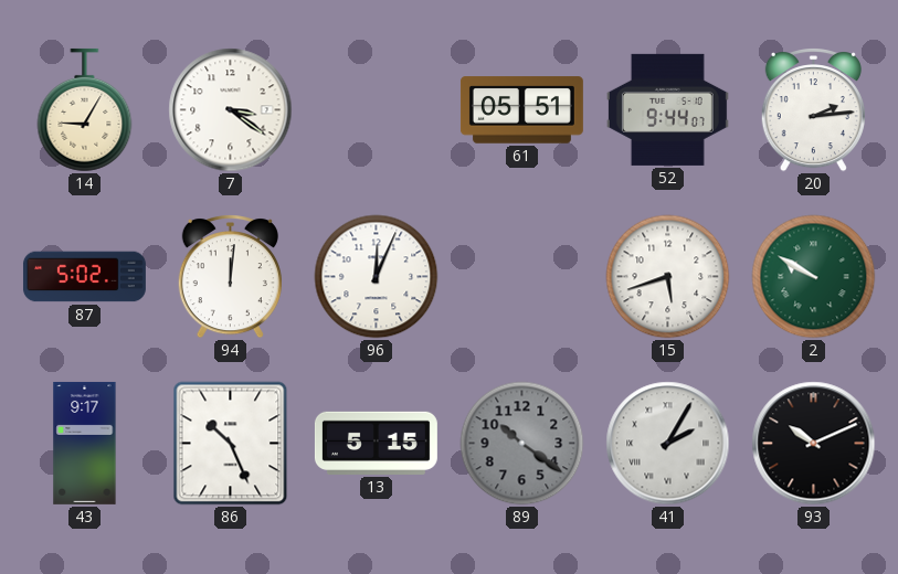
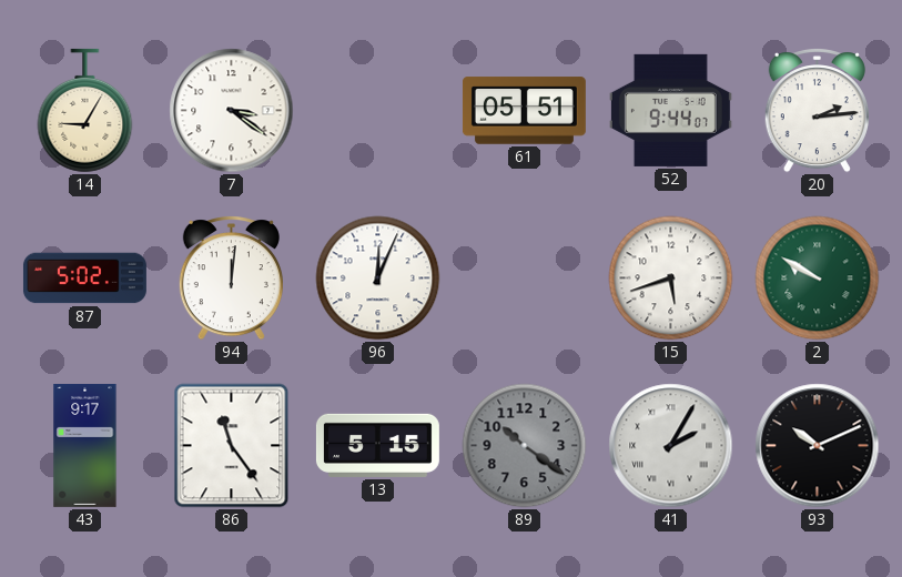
86: 10:26 -> 11:24
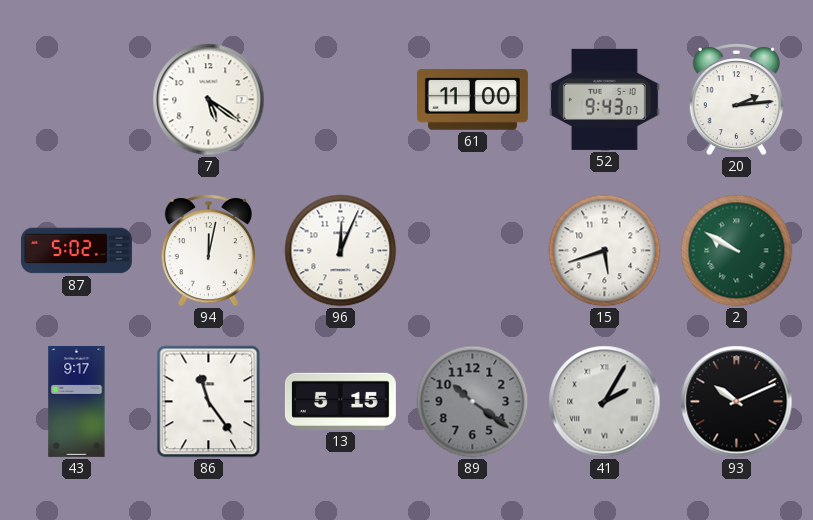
14: 9:05 -> none
7: 3:21 -> 5:21
61: 05:51 -> 11:00
52: 9:44 -> 9:43
94: 12:01 -> 12:02
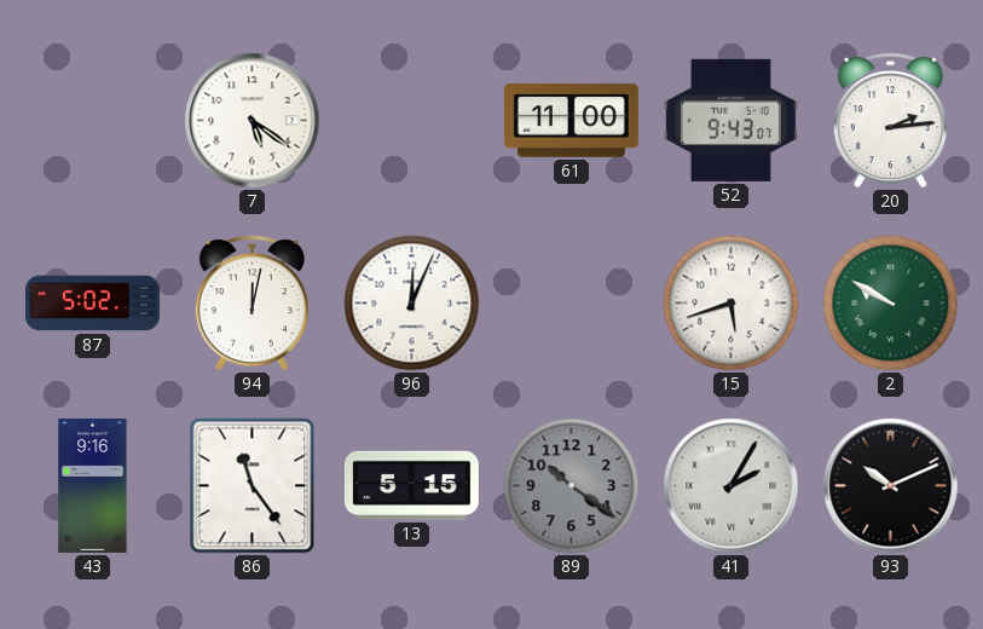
43: 9:17 -> 9:16
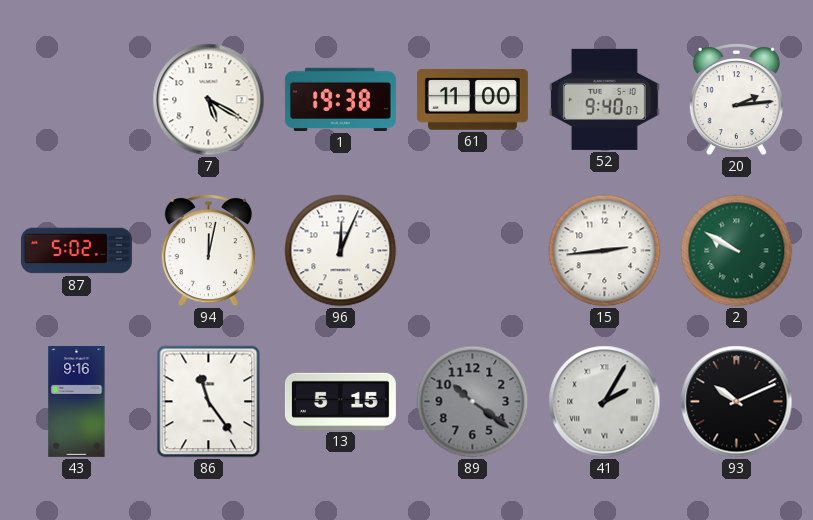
7: 5:21 -> 5:20
1: none -> 19:38
52: 9:43 -> 9:40
15: 5:42 -> 2:44
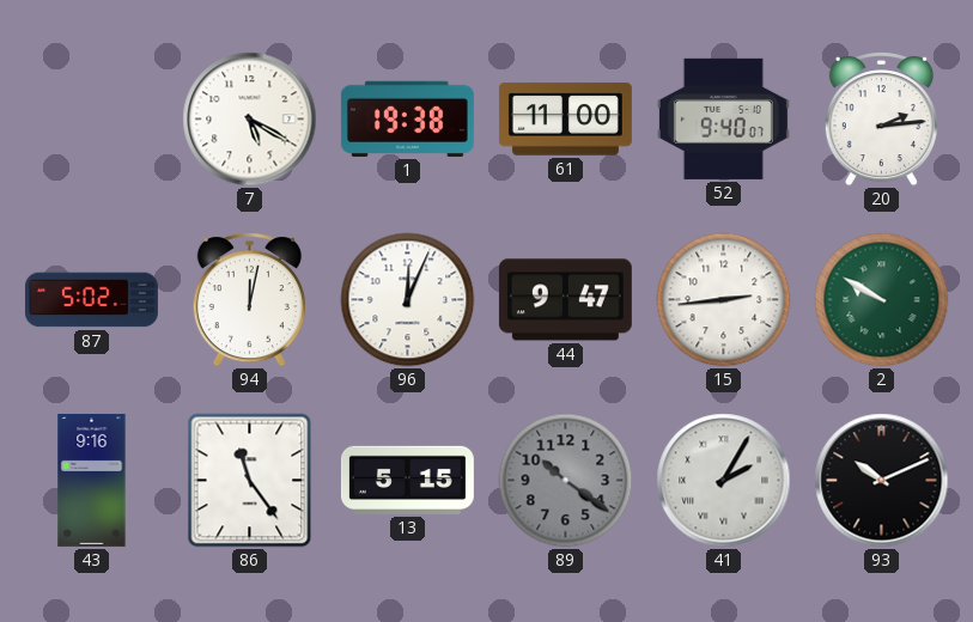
44: none -> 9:47
